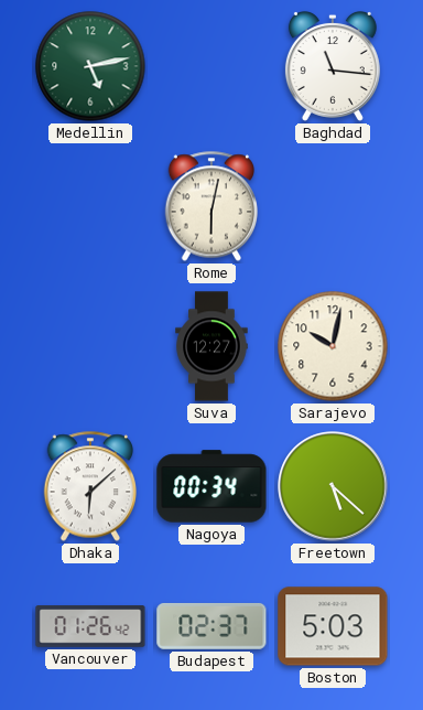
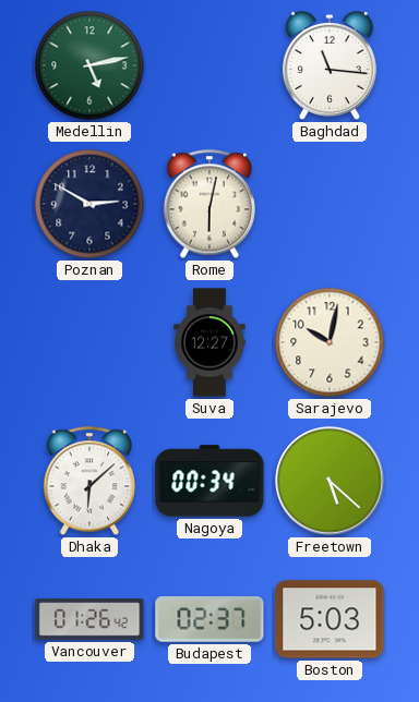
Poznan: none -> 2:50
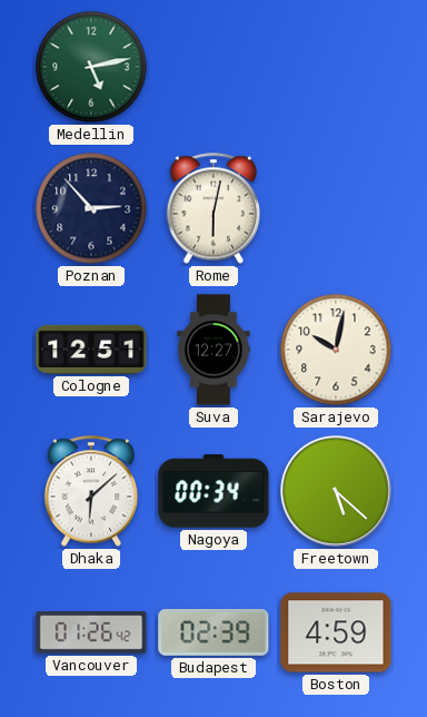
Baghdad: 11:16 -> none
Poznan: 2:50 -> 2:53
Cologne: none -> 12:51
Budapest: 02:37 -> 02:39
Boston: 5:03 -> 4:59
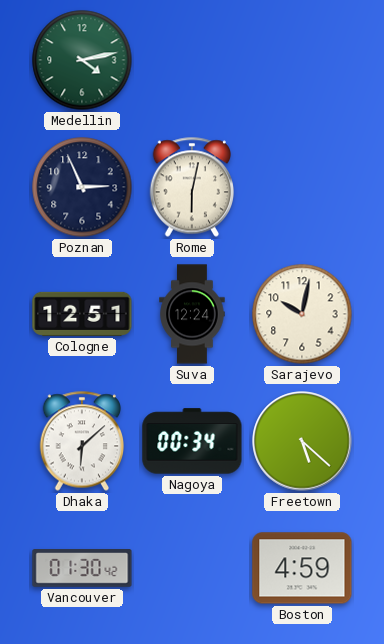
Medellin: 5:13 -> 4:13
Poznan: 2:53 -> 2:56
Suva: 12:27 -> 12:24
Vancouver: 01:26 -> 01:30
Budapest: 02:39 -> none
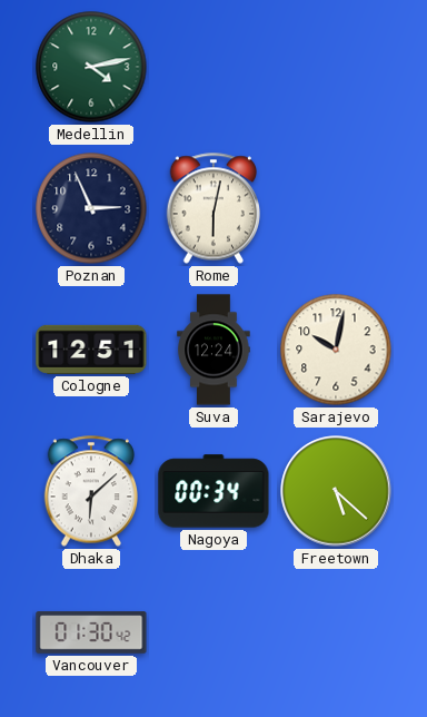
Boston: 4:59 -> none
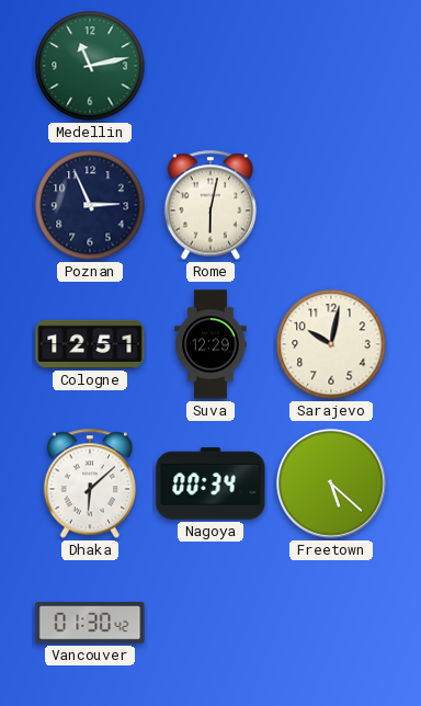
Medellin: 4:13 -> 11:13
Suva: 12:24 -> 12:29
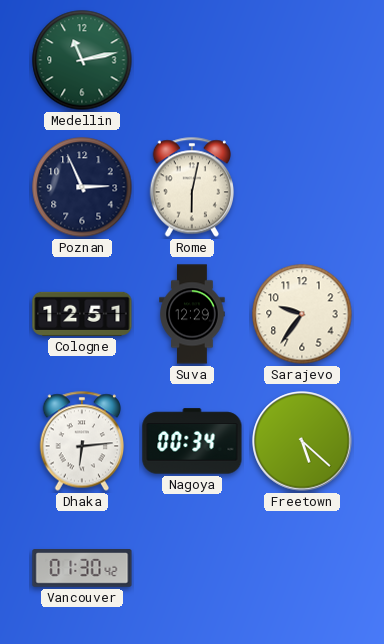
Sarajevo: 10:02 -> 9:36
Dhaka: 6:08 -> 6:14
